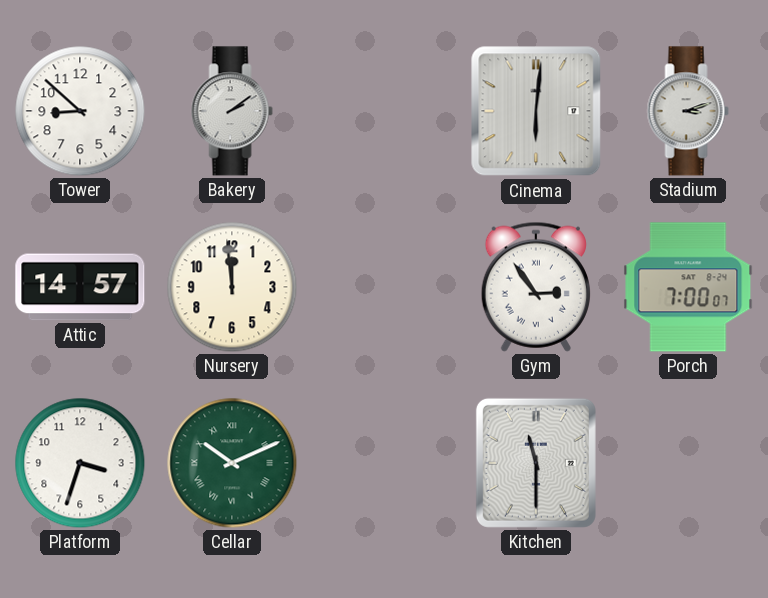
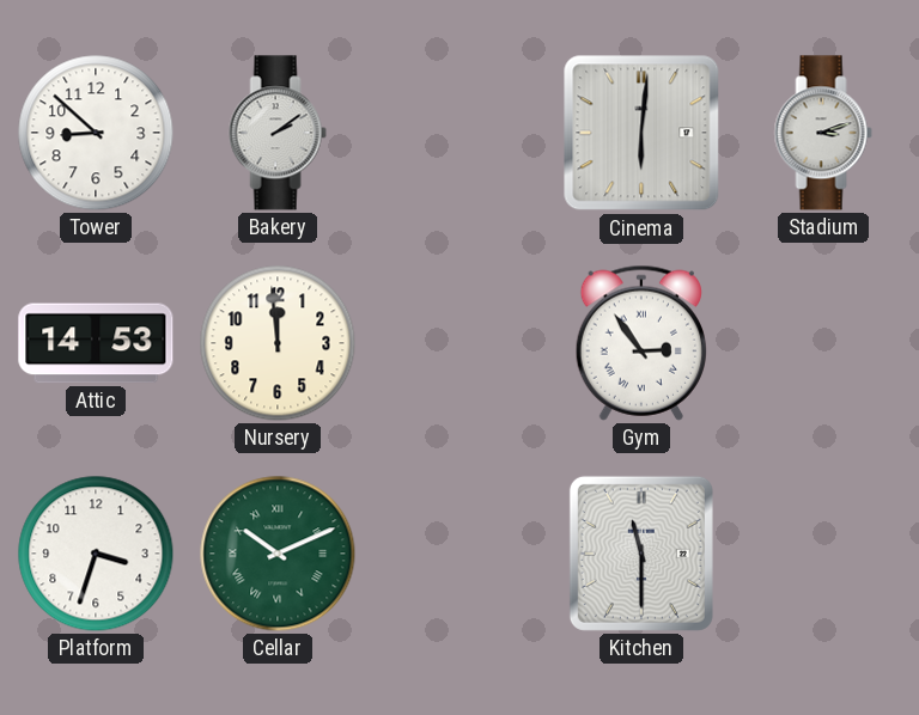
Attic: 14:57 -> 14:53
Porch: 7:00 -> none
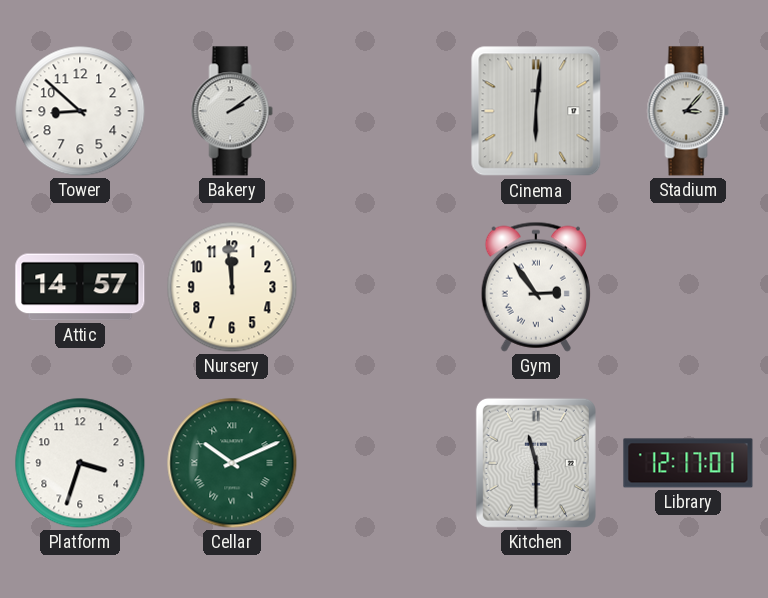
Stadium: 3:12 -> 3:07
Attic: 14:53 -> 14:57
Library: none -> 12:17
